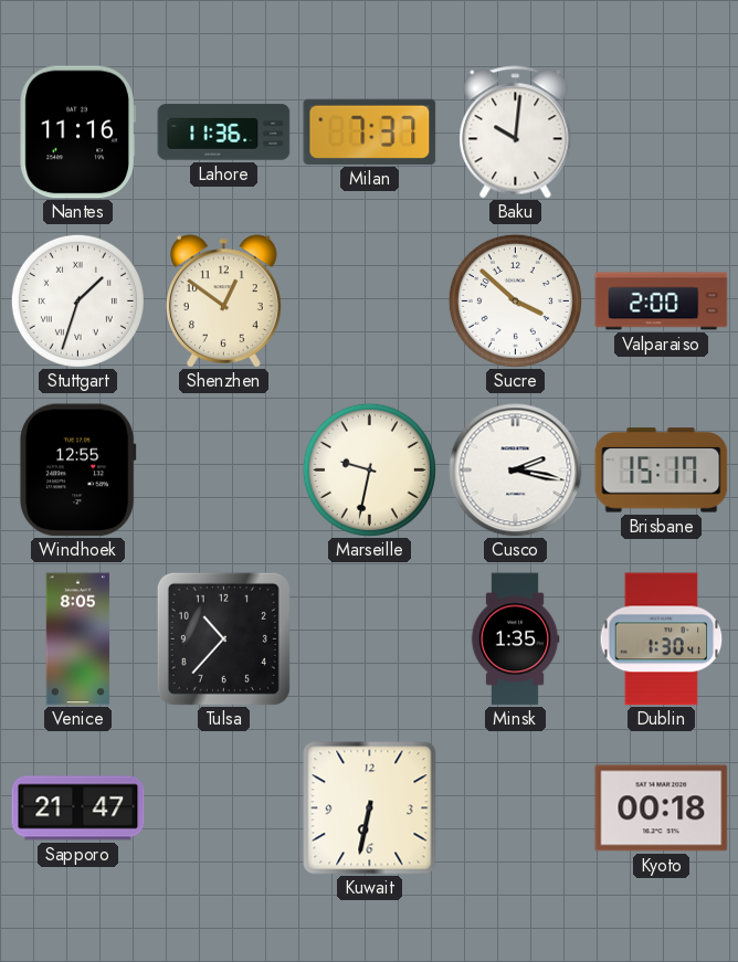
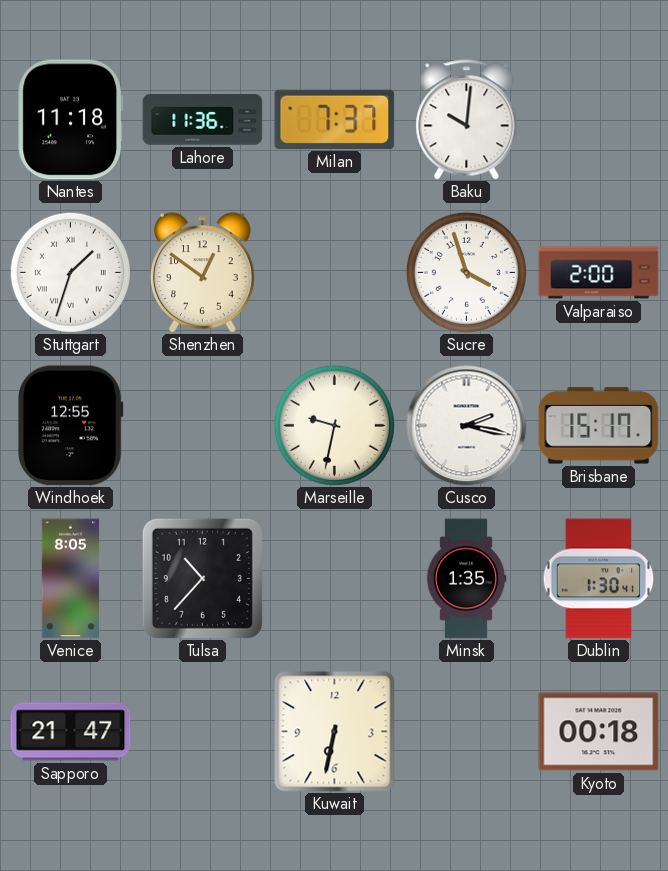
Nantes: 11:16 -> 11:18
Sucre: 3:52 -> 3:57
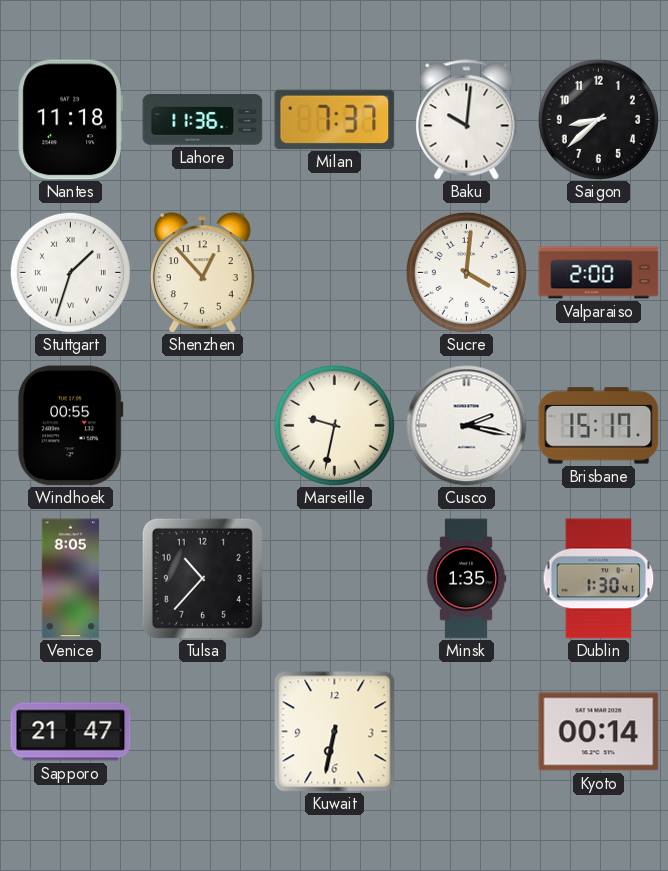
Saigon: none -> 8:38
Shenzhen: 12:51 -> 12:53
Sucre: 3:57 -> 4:01
Windhoek: 12:55 -> 00:55
Kyoto: 00:18 -> 00:14
